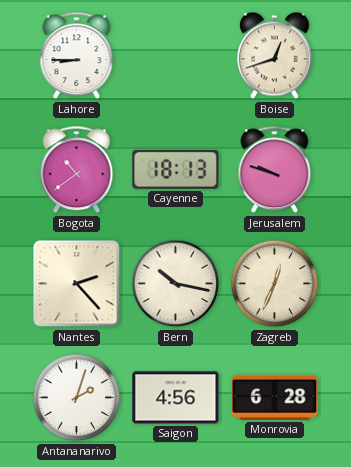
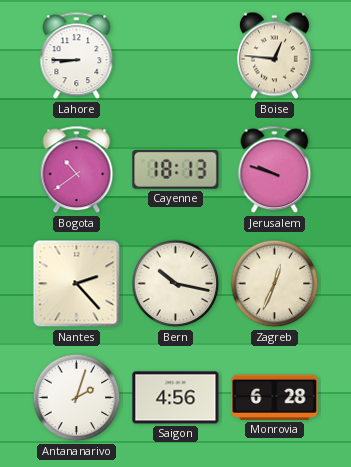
Boise: 12:42 -> 12:46
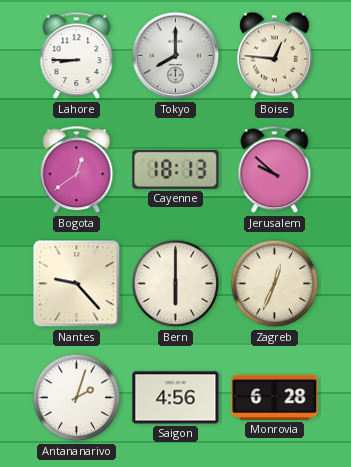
Tokyo: none -> 8:00
Bogota: 10:39 -> 12:39
Jerusalem: 9:48 -> 9:52
Nantes: 2:23 -> 9:23
Bern: 10:17 -> 6:00
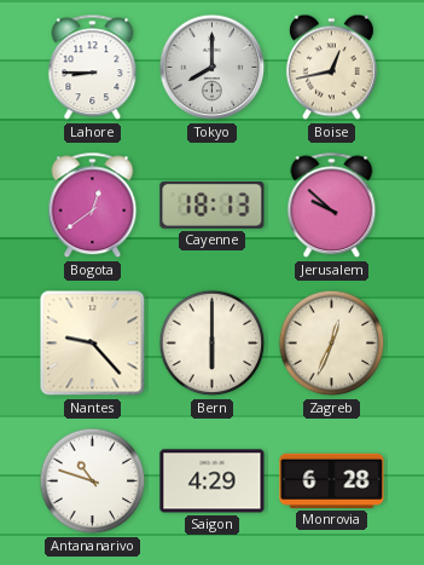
Boise: 12:46 -> 12:43
Antananarivo: 2:03 -> 10:48
Saigon: 4:56 -> 4:29
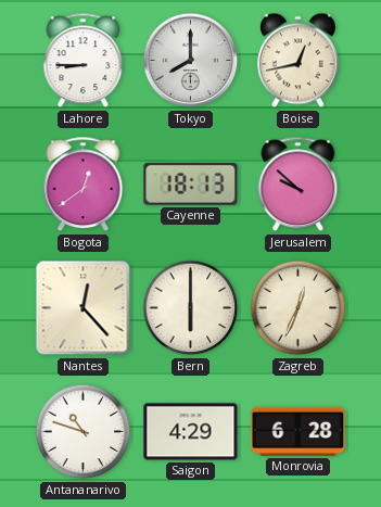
Nantes: 9:23 -> 12:23
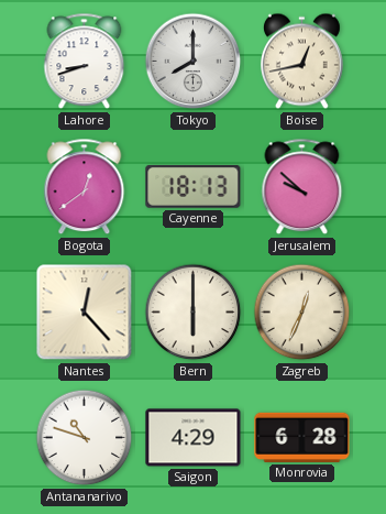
Lahore: 8:45 -> 8:42
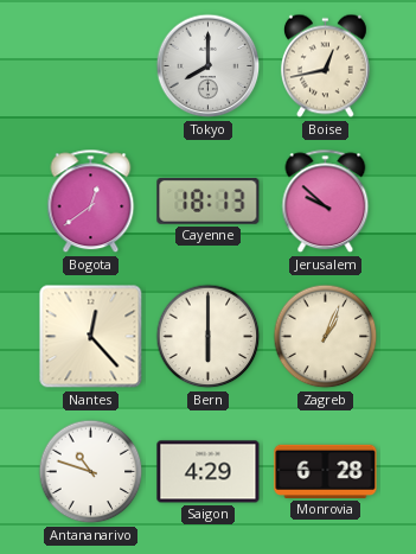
Lahore: 8:42 -> none
Zagreb: 12:34 -> 1:04
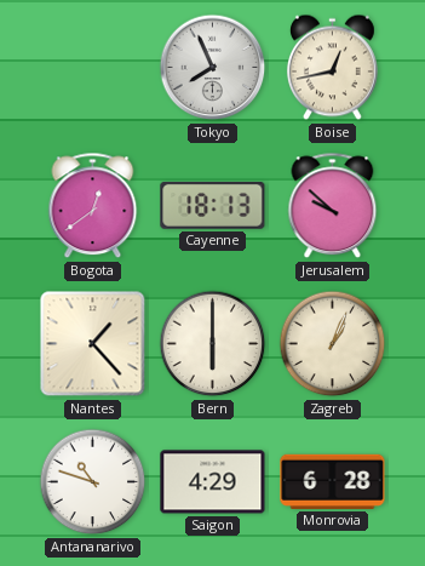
Tokyo: 8:00 -> 7:56
Nantes: 12:23 -> 1:23
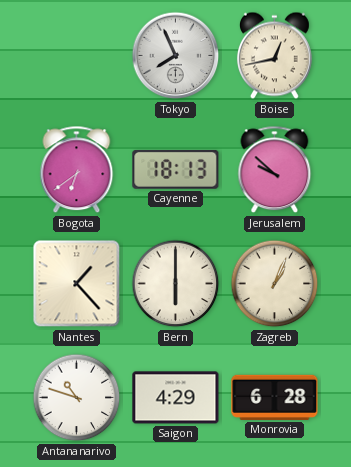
Bogota: 12:39 -> 6:39
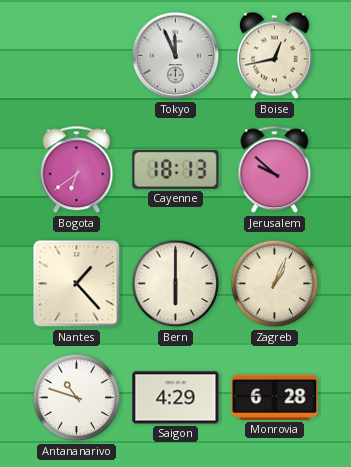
Tokyo: 7:56 -> 11:56
